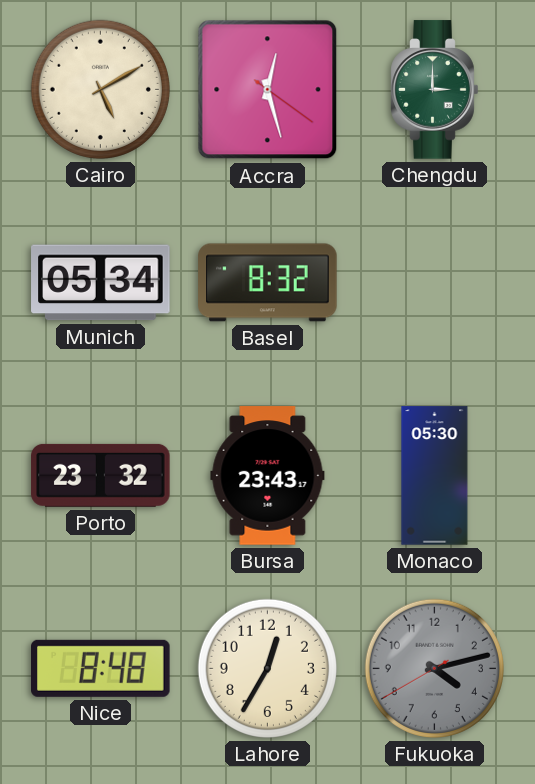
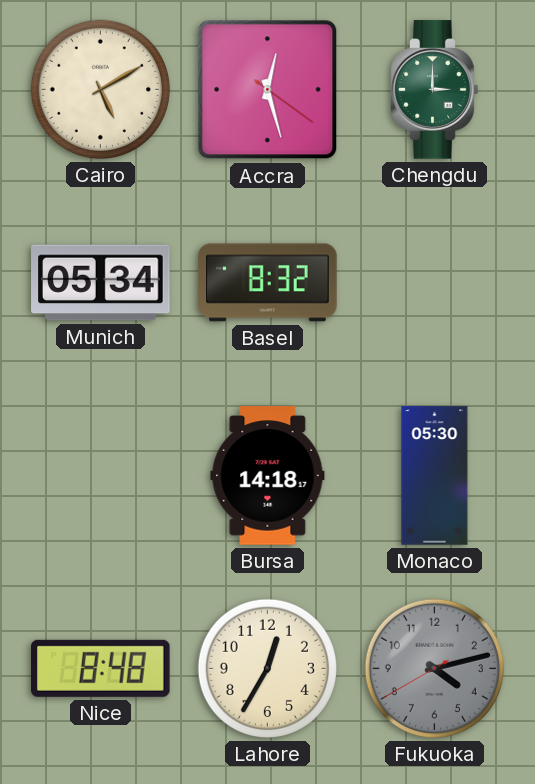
Porto: 23:32 -> none
Bursa: 23:43 -> 14:18
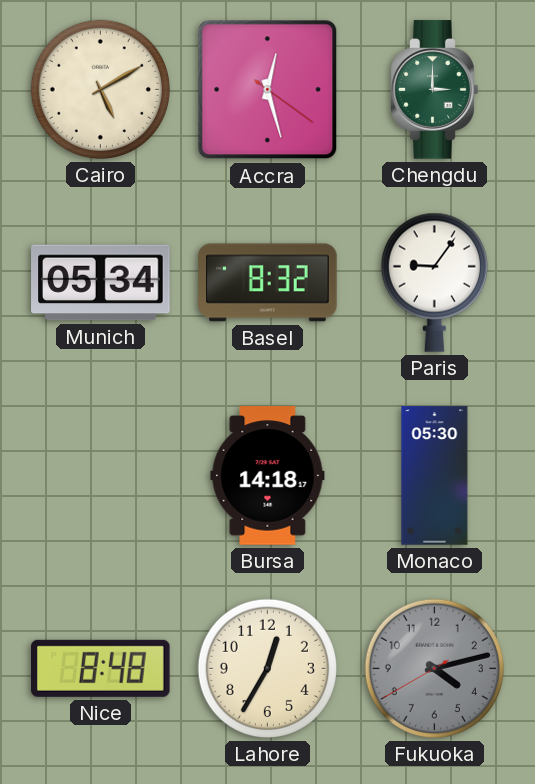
Paris: none -> 9:06
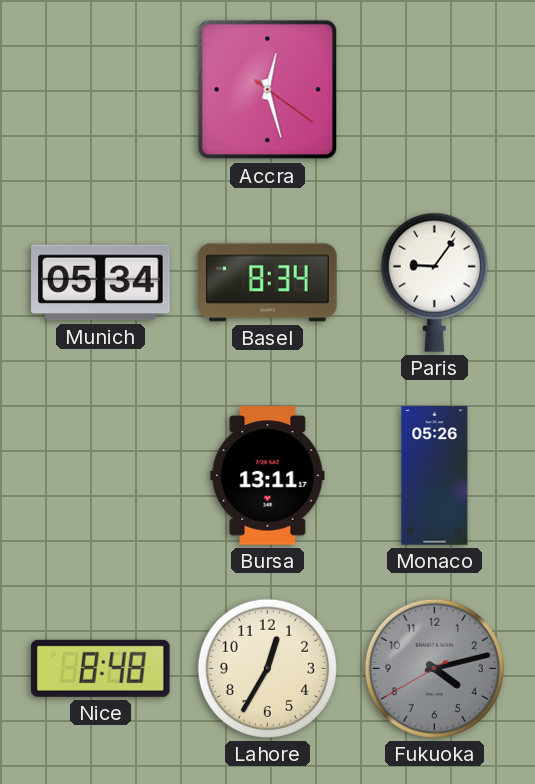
Cairo: 5:10 -> none
Chengdu: 3:00 -> none
Basel: 8:32 -> 8:34
Bursa: 14:18 -> 13:11
Monaco: 05:30 -> 05:26
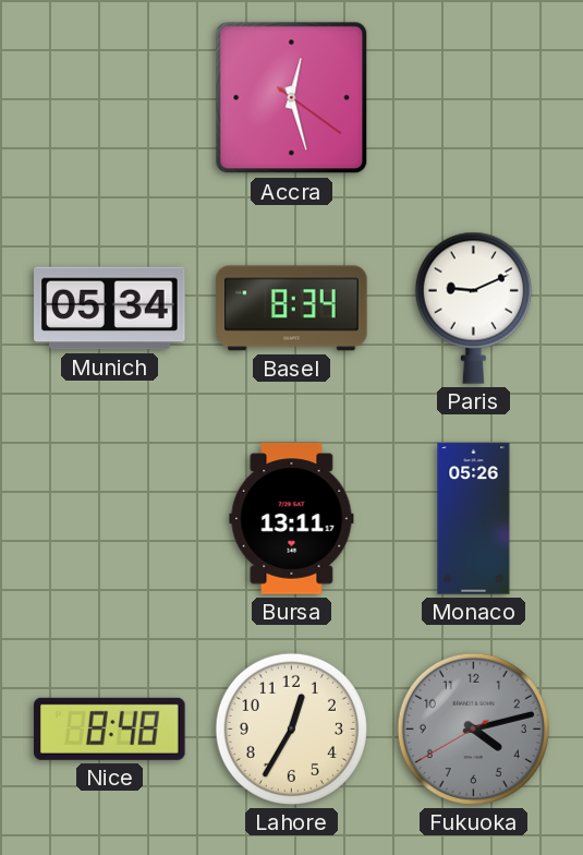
Paris: 9:06 -> 9:11
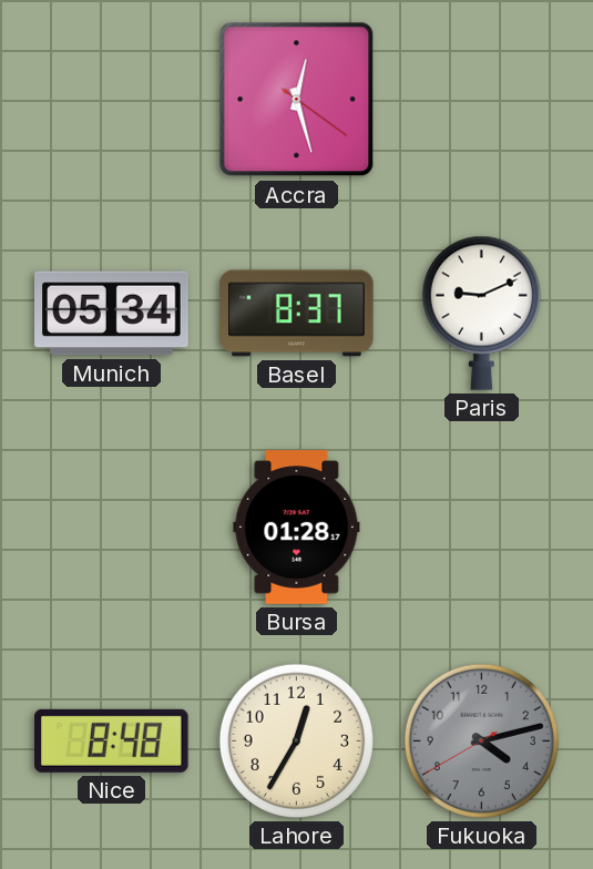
Basel: 8:34 -> 8:37
Bursa: 13:11 -> 01:28
Monaco: 05:26 -> none
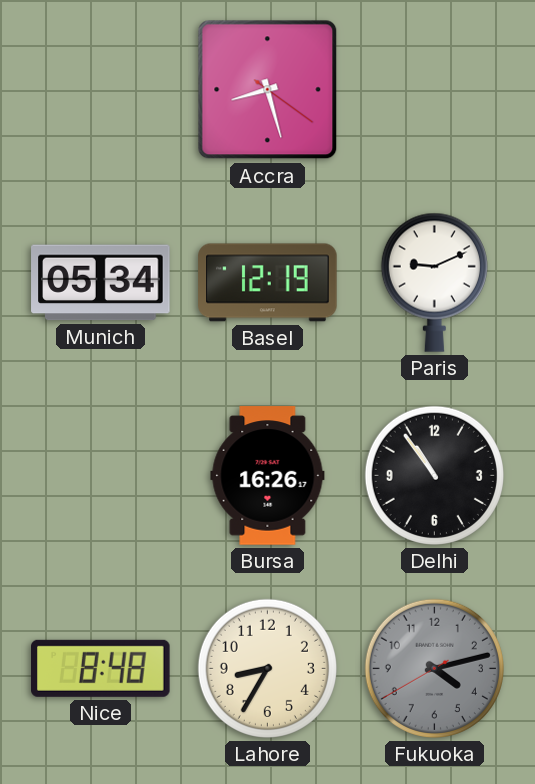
Accra: 12:27 -> 8:27
Basel: 8:37 -> 12:19
Bursa: 01:28 -> 16:26
Delhi: none -> 10:54
Lahore: 12:35 -> 8:35
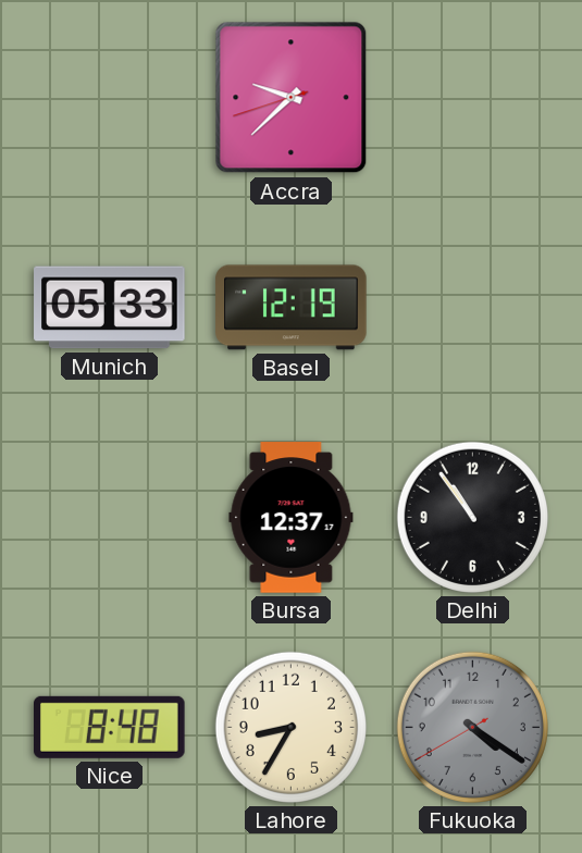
Accra: 8:27 -> 9:37
Munich: 05:34 -> 05:33
Paris: 9:11 -> none
Bursa: 16:26 -> 12:37
Fukuoka: 4:12 -> 4:20
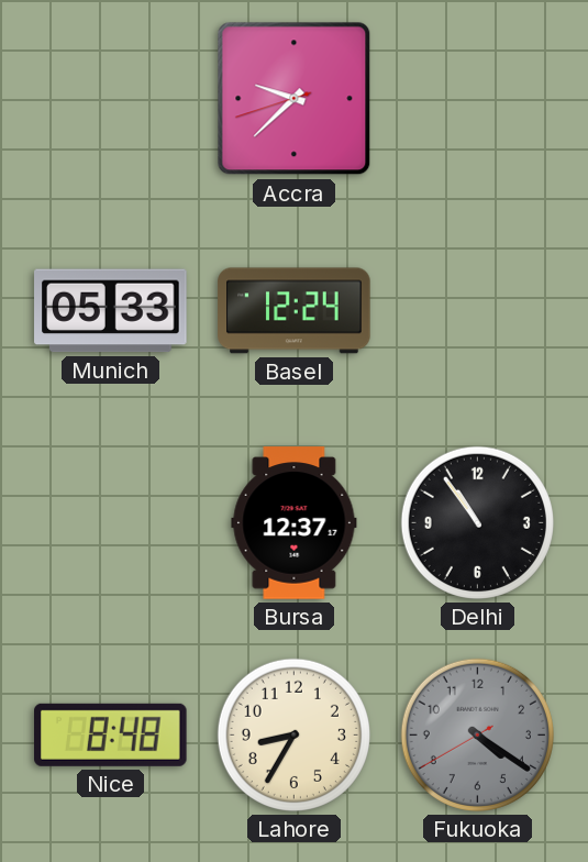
Basel: 12:19 -> 12:24
